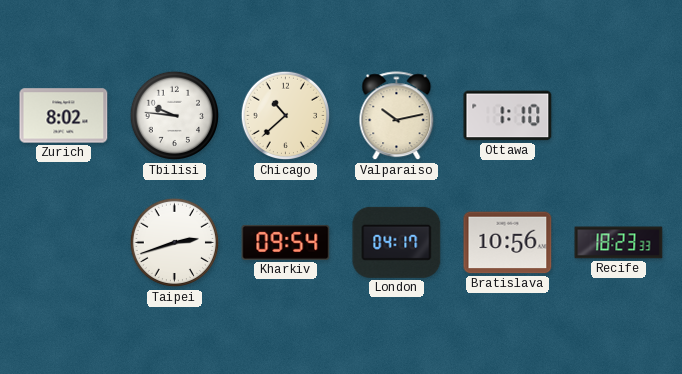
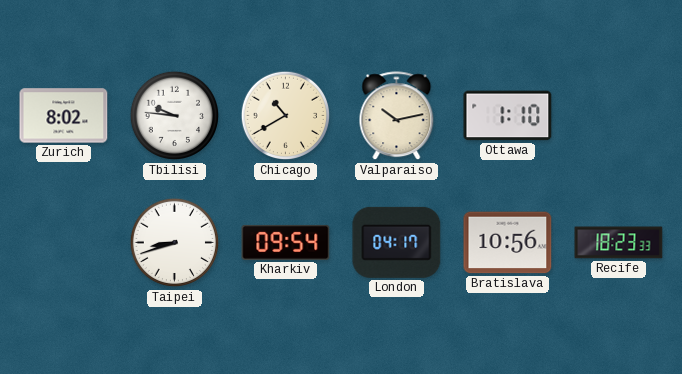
Chicago: 10:38 -> 10:40
Taipei: 2:42 -> 8:42
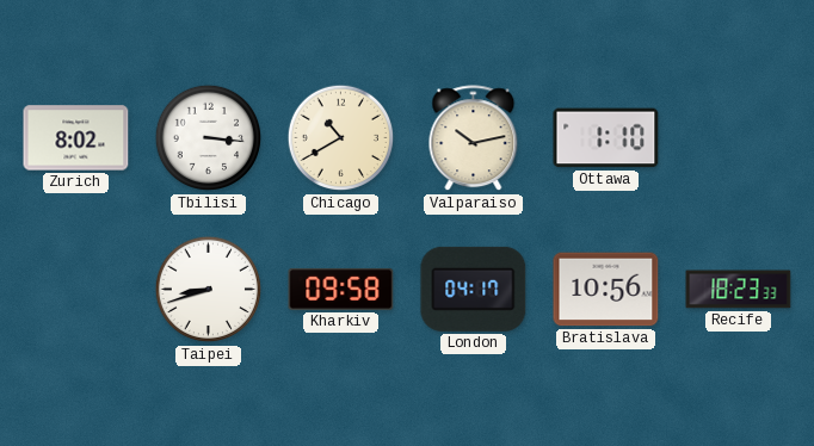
Tbilisi: 9:46 -> 3:16
Kharkiv: 09:54 -> 09:58
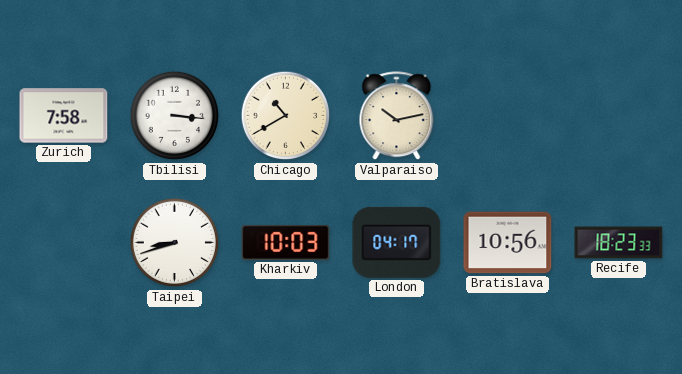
Zurich: 8:02 -> 7:58
Ottawa: 1:10 -> none
Kharkiv: 09:58 -> 10:03
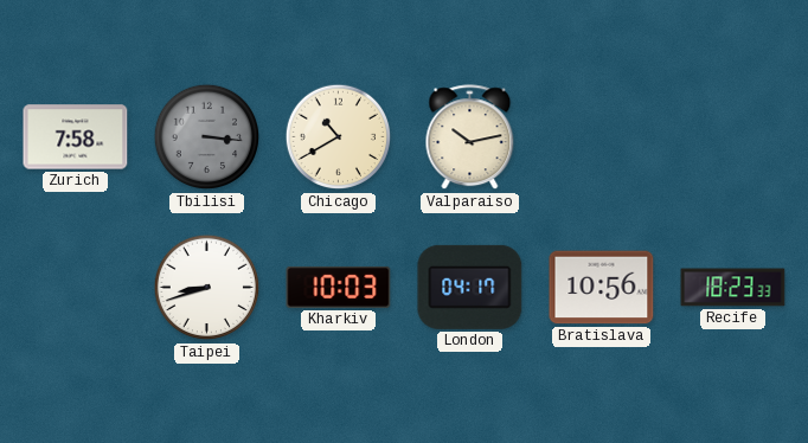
Tbilisi dial: white -> grey
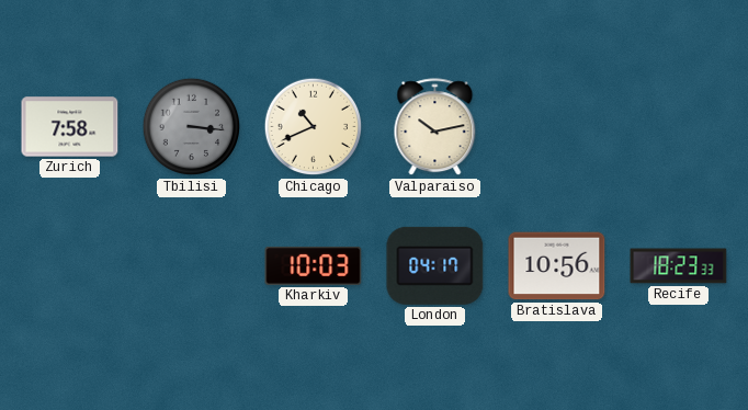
Chicago: 10:40 -> 10:41
Taipei: 8:42 -> none
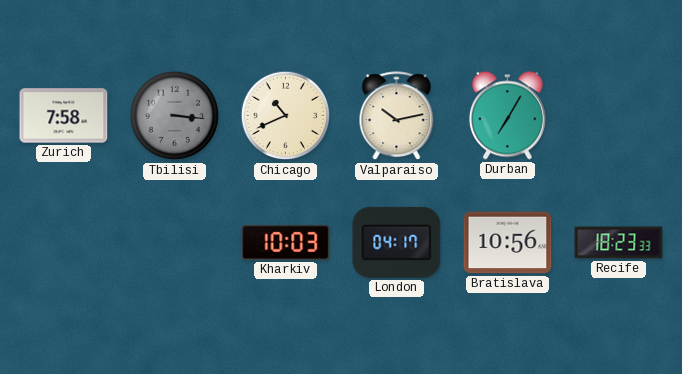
Durban: none -> 7:05
